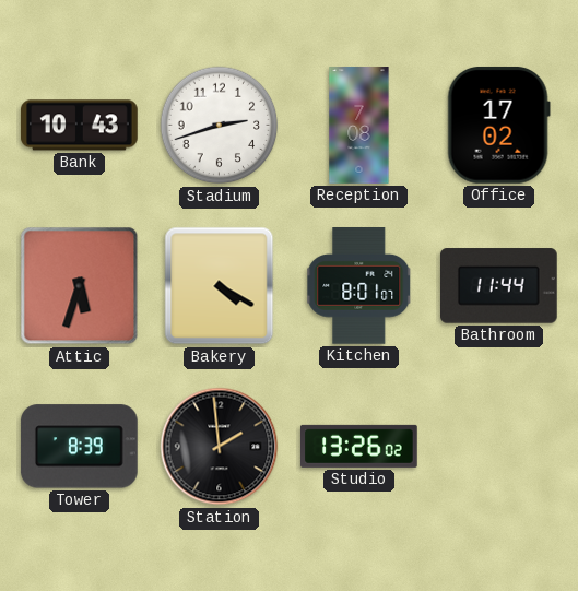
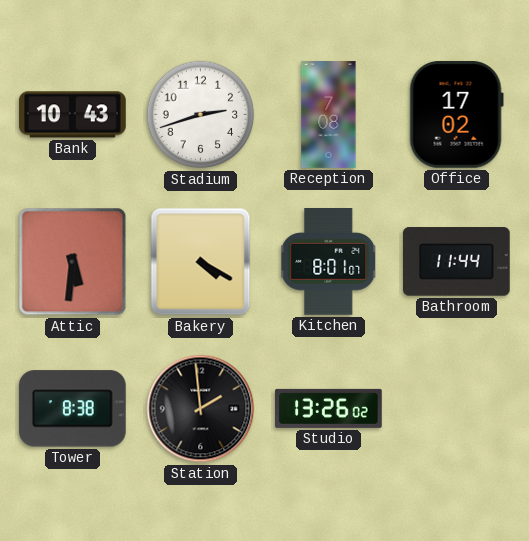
Attic: 5:33 -> 5:31
Tower: 8:39 -> 8:38
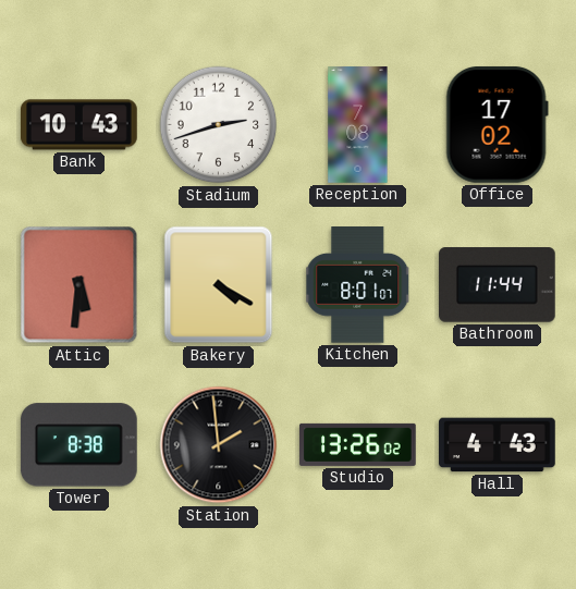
Hall: none -> 4:43
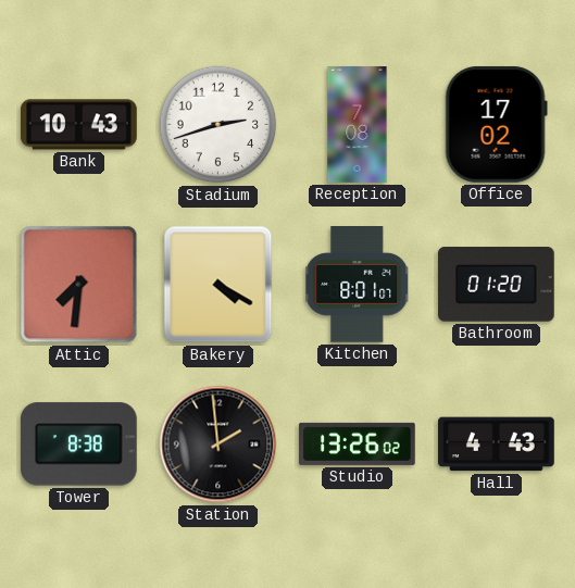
Attic: 5:31 -> 7:31
Bathroom: 11:44 -> 01:20
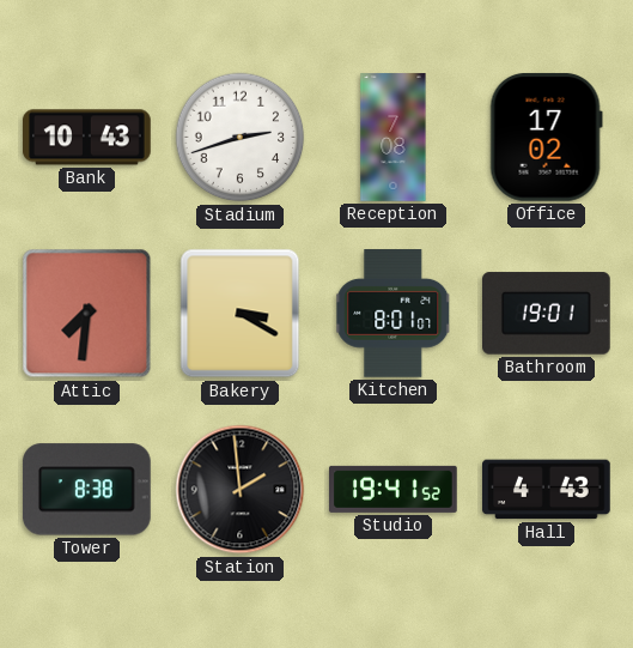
Bakery: 4:20 -> 3:20
Bathroom: 01:20 -> 19:01
Studio: 13:26 -> 19:41
